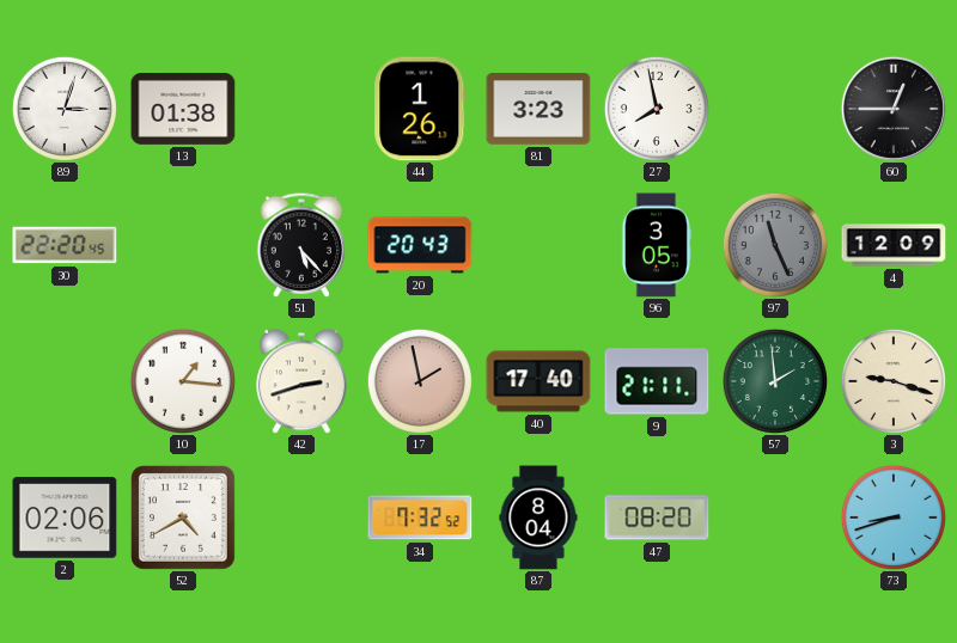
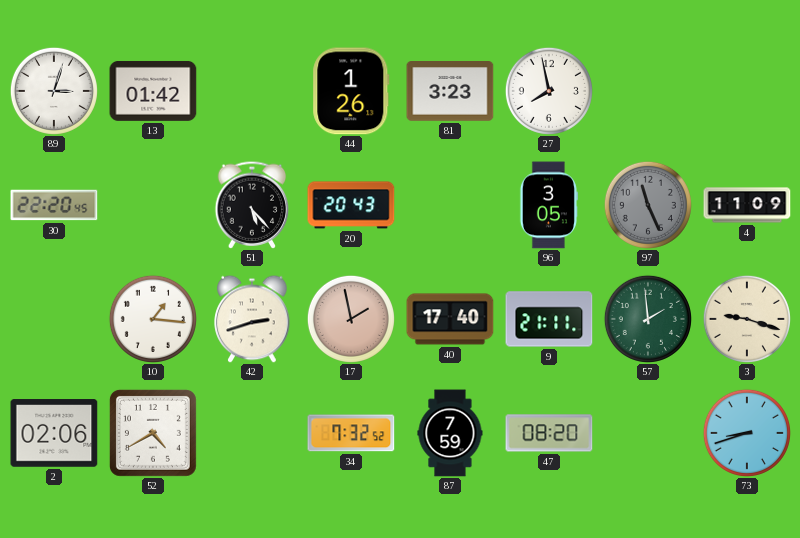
13: 01:38 -> 01:42
60: 12:45 -> none
4: 12:09 -> 11:09
87: 8:04 -> 7:59
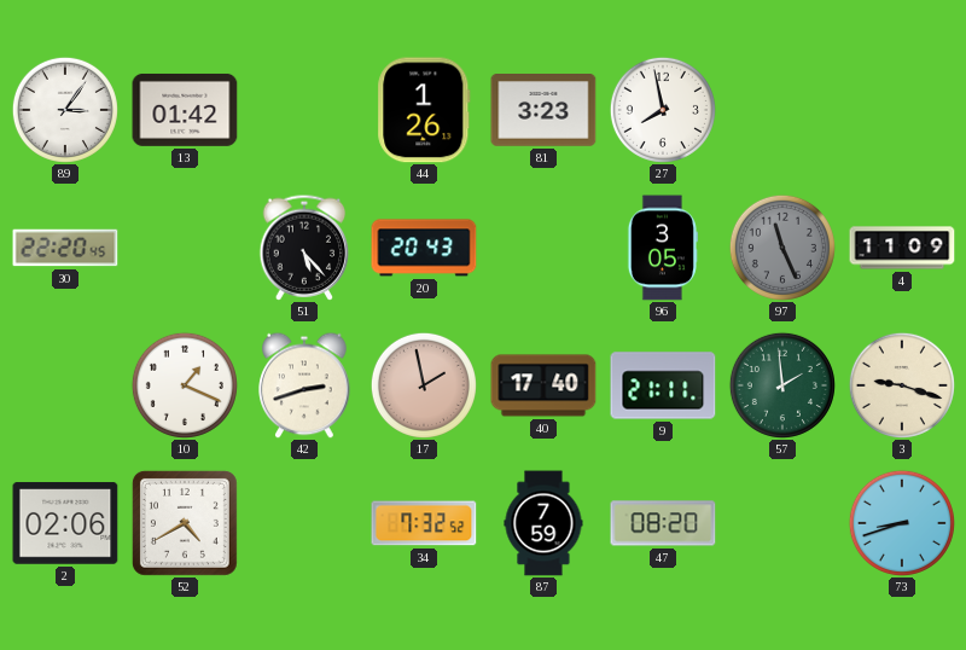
89: 3:03 -> 3:06
10: 1:16 -> 1:19
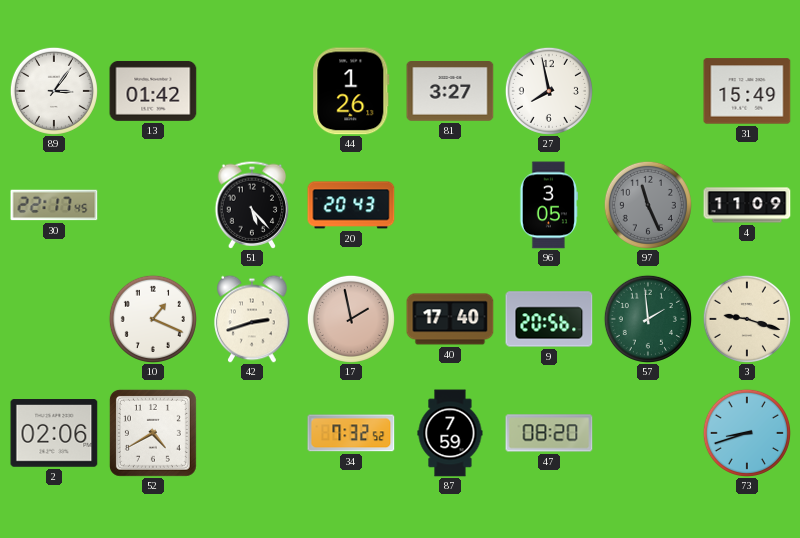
81: 3:23 -> 3:27
31: none -> 15:49
30: 22:20 -> 22:17
9: 21:11 -> 20:56
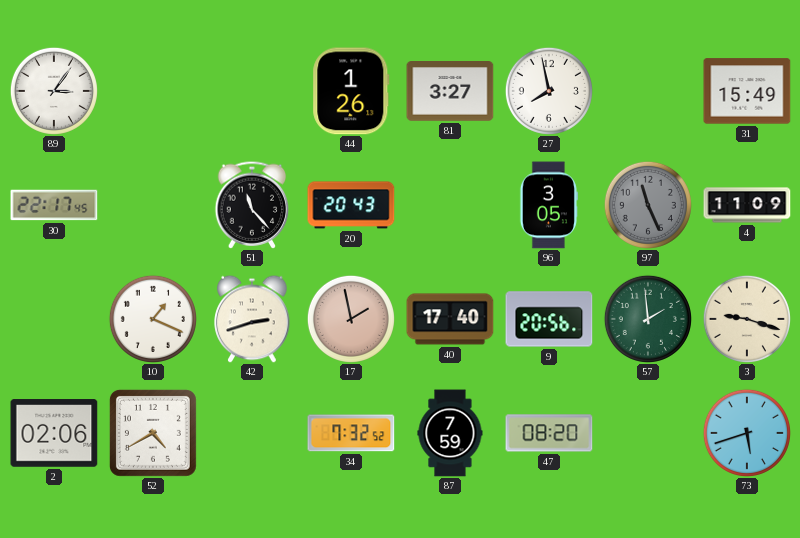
13: 01:42 -> none
51: 5:23 -> 11:23
73: 8:42 -> 5:42
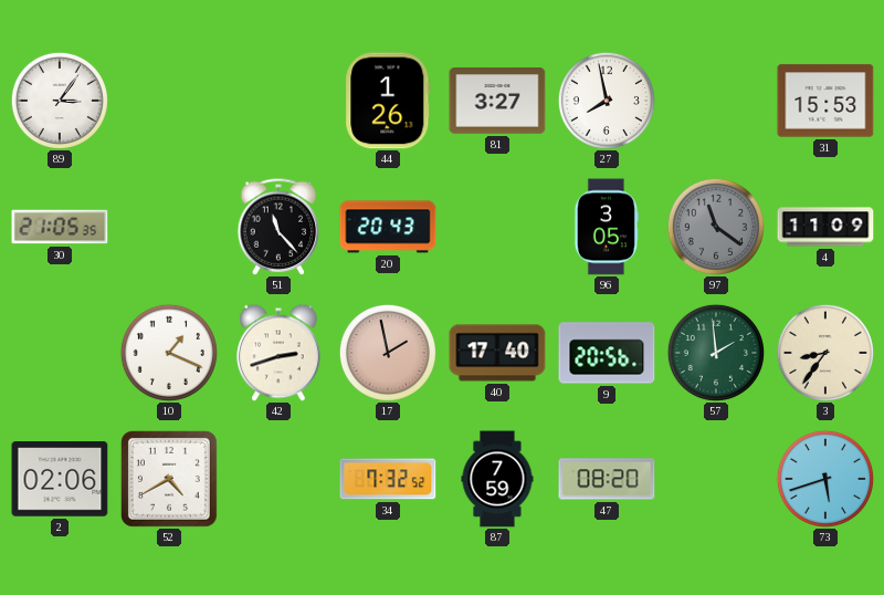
31: 15:49 -> 15:53
30: 22:17 -> 21:05
97: 11:26 -> 11:21
3: 9:18 -> 8:36
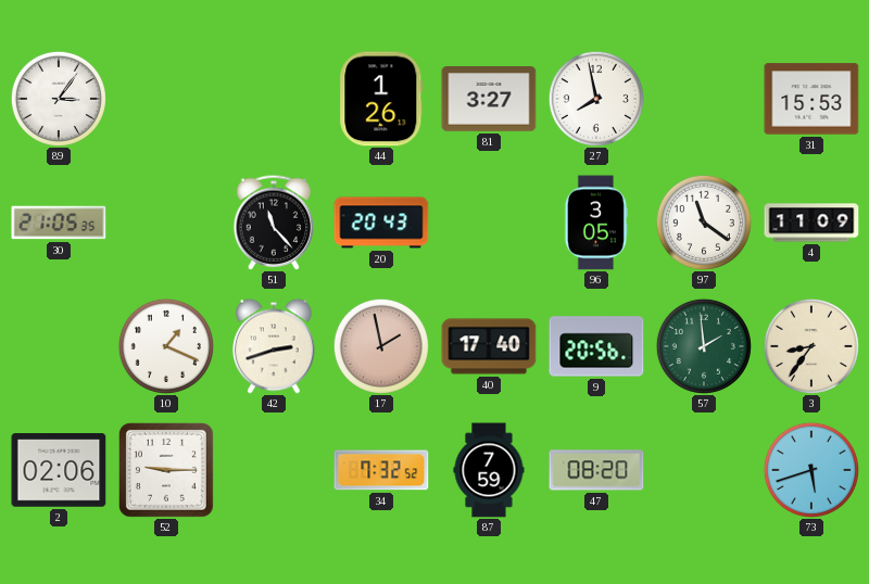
97 dial: grey -> white
52: 4:40 -> 9:15
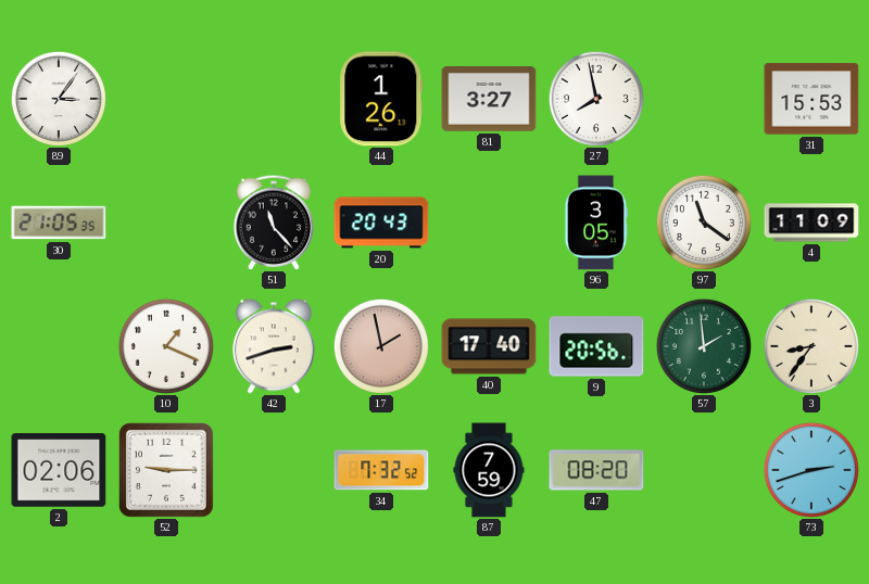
73: 5:42 -> 2:42
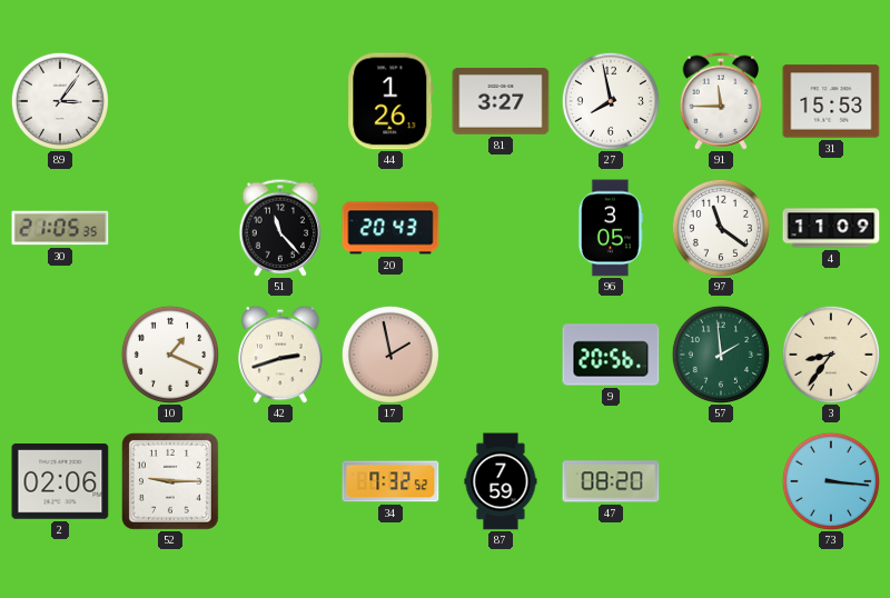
91: none -> 11:45
40: 17:40 -> none
73: 2:42 -> 3:16
